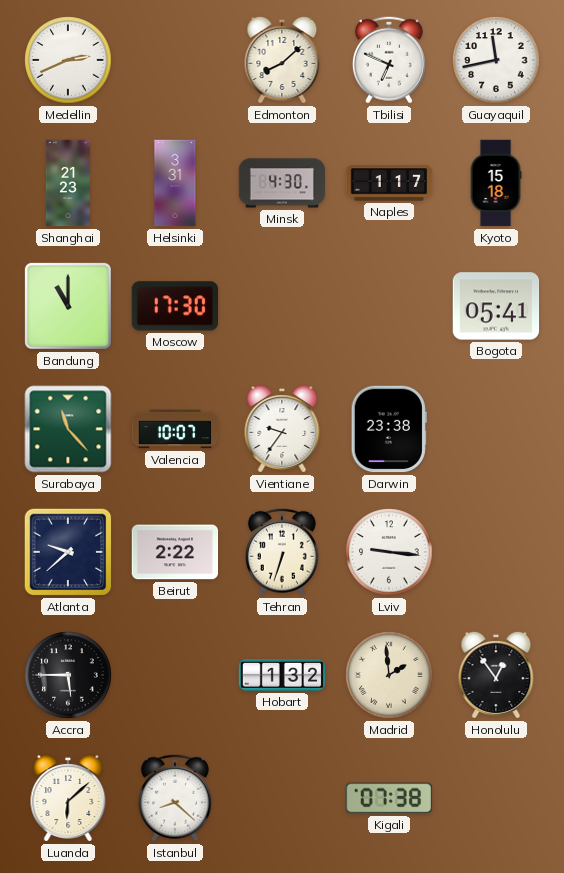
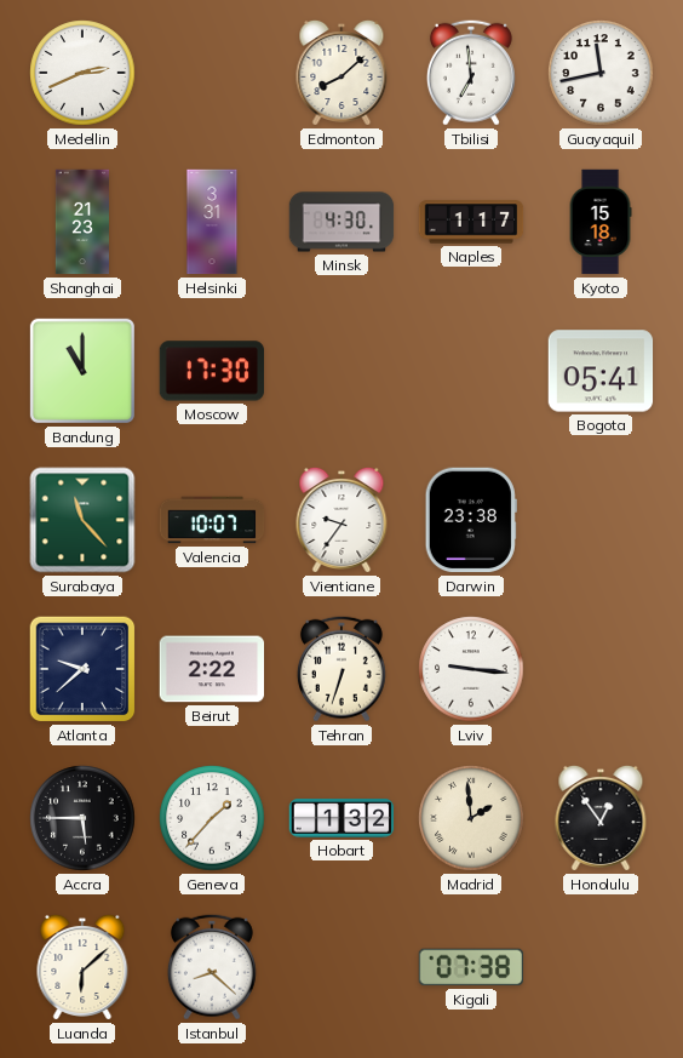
Tbilisi: 6:49 -> 6:59
Geneva: none -> 1:37
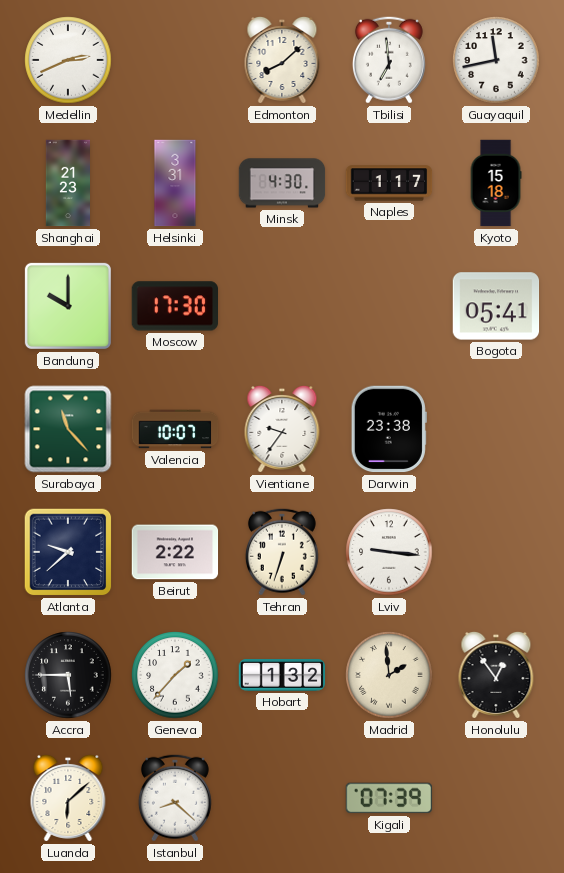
Bandung: 11:00 -> 10:00
Kigali: 07:38 -> 07:39
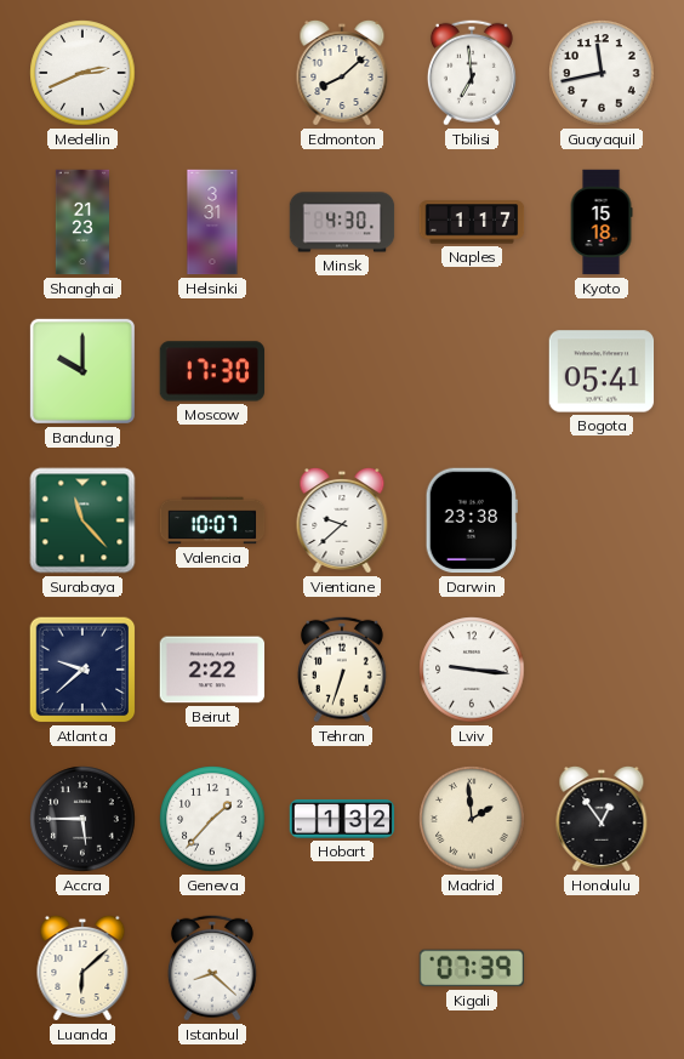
Vientiane: 9:36 -> 9:38
